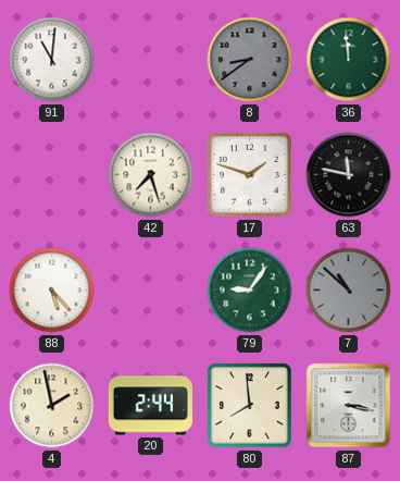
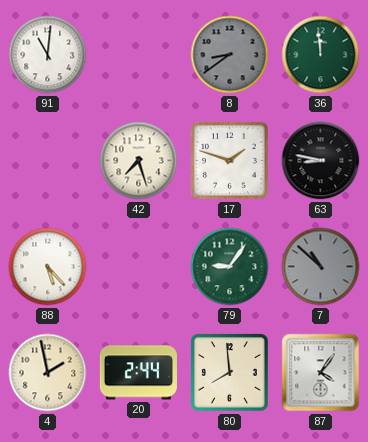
63: 11:47 -> 8:47
87: 3:17 -> 4:06
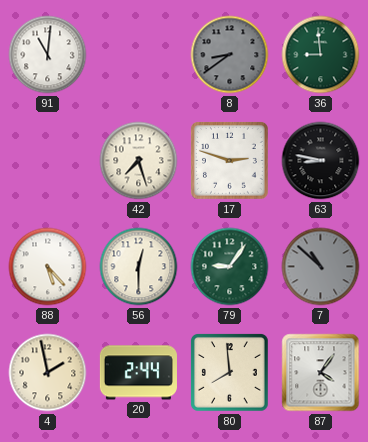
36: 11:59 -> 8:59
17: 1:48 -> 2:48
56: none -> 12:30
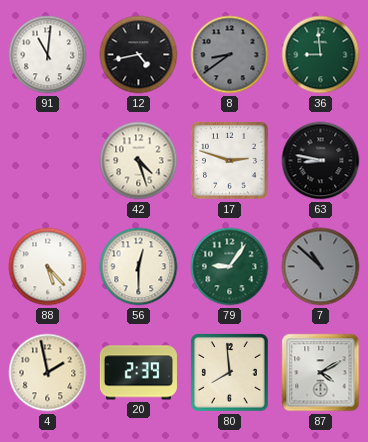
12: none -> 4:43
42: 7:27 -> 4:27
20: 2:44 -> 2:39
87: 4:06 -> 4:10
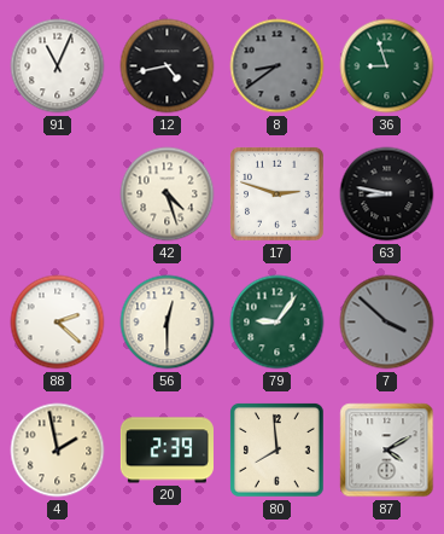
91: 11:01 -> 11:04
36: 8:59 -> 8:57
88: 5:23 -> 2:22
7: 10:52 -> 3:52
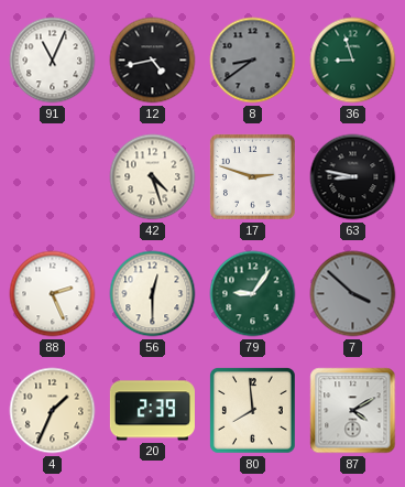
88: 2:22 -> 2:26
4: 1:58 -> 1:34
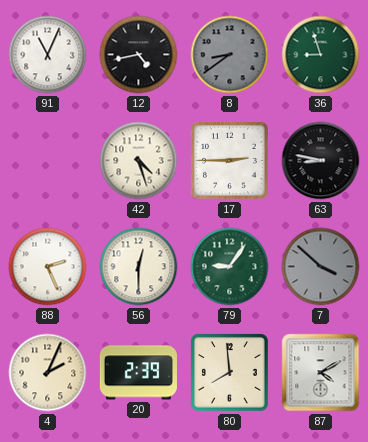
17: 2:48 -> 2:45
4: 1:34 -> 2:04
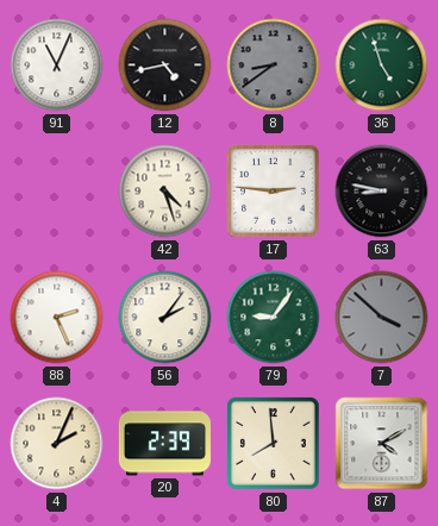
36: 8:57 -> 4:57
17: 2:45 -> 2:46
56: 12:30 -> 2:06
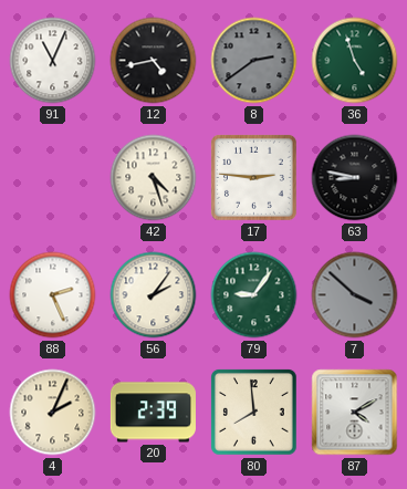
8: 8:39 -> 2:39
